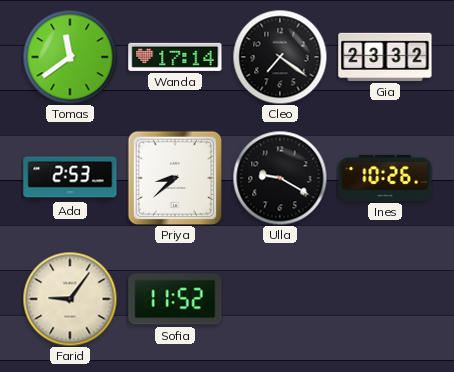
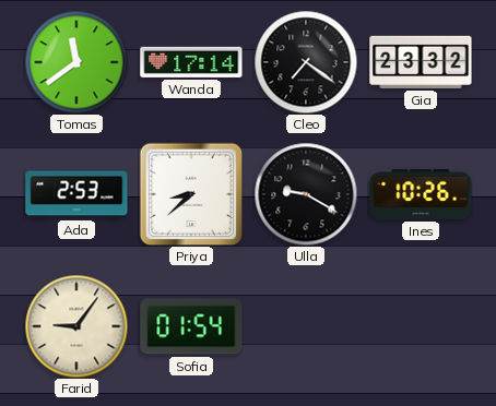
Sofia: 11:52 -> 01:54
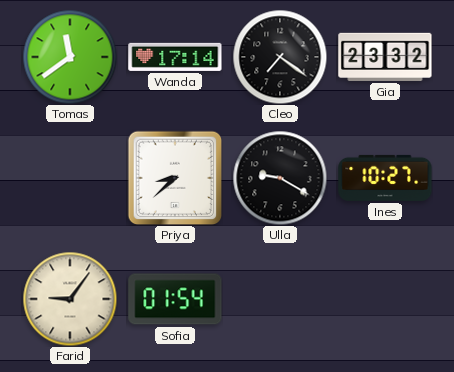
Ada: 2:53 -> none
Ines: 10:26 -> 10:27
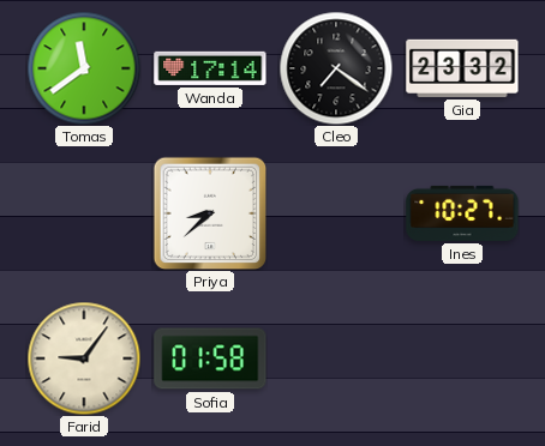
Ulla: 9:20 -> none
Sofia: 01:54 -> 01:58
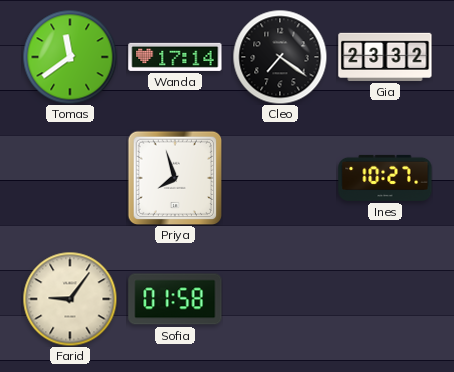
Priya: 8:38 -> 7:57
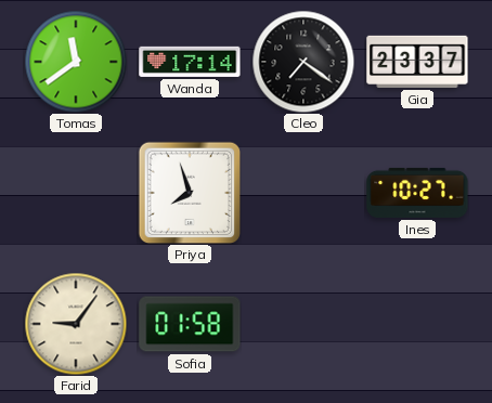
Gia: 23:32 -> 23:37
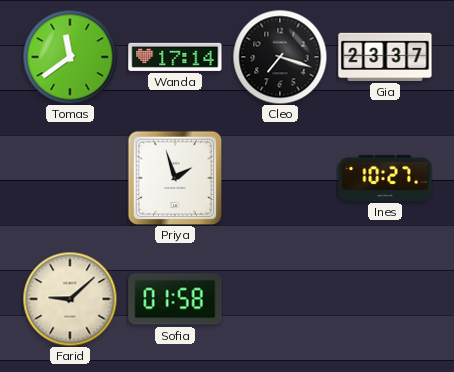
Cleo: 7:21 -> 7:18
Priya: 7:57 -> 1:57
Farid: 9:06 -> 9:08
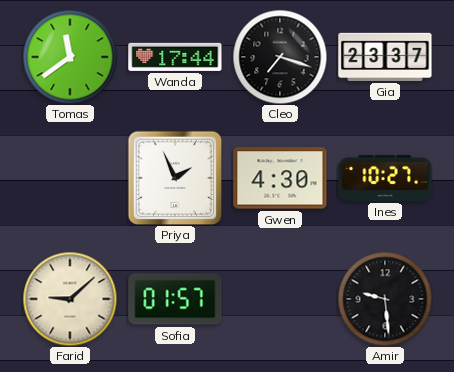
Wanda: 17:14 -> 17:44
Priya: 1:57 -> 1:56
Gwen: none -> 4:30
Sofia: 01:58 -> 01:57
Amir: none -> 9:29
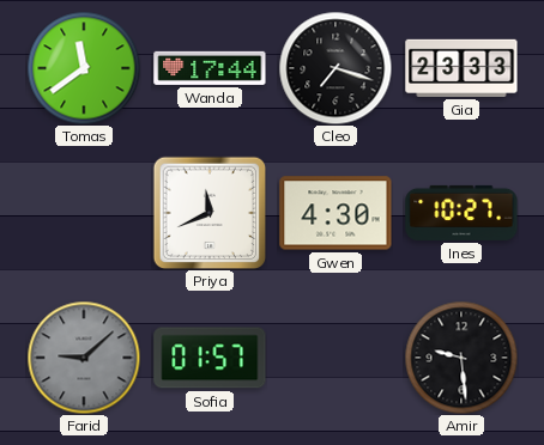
Gia: 23:37 -> 23:33
Priya: 1:56 -> 11:41
Farid dial: cream -> grey
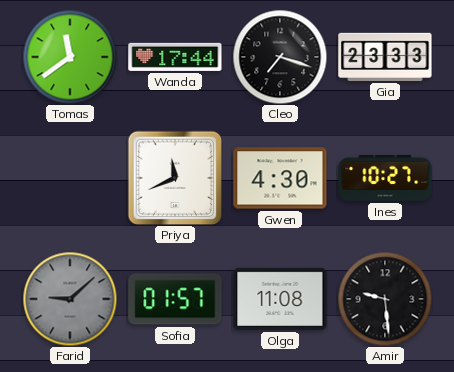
Olga: none -> 11:08
